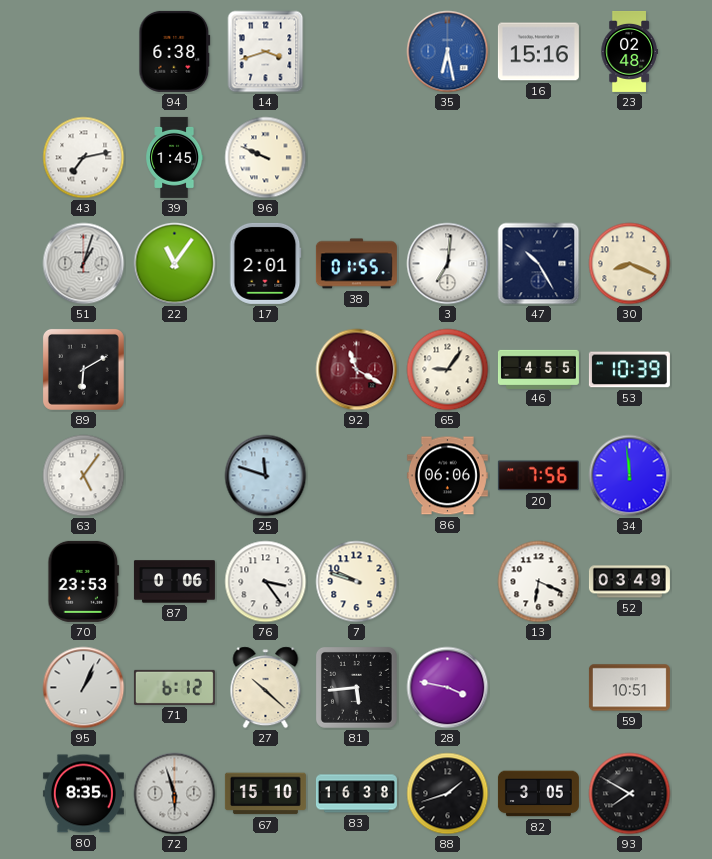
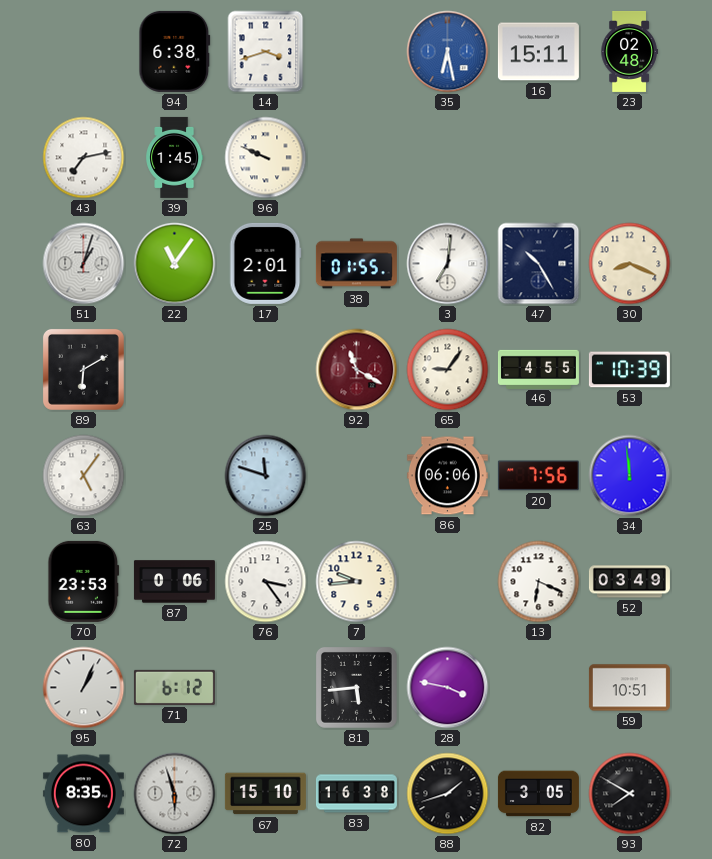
16: 15:16 -> 15:11
7: 9:48 -> 9:44
27: 10:22 -> none
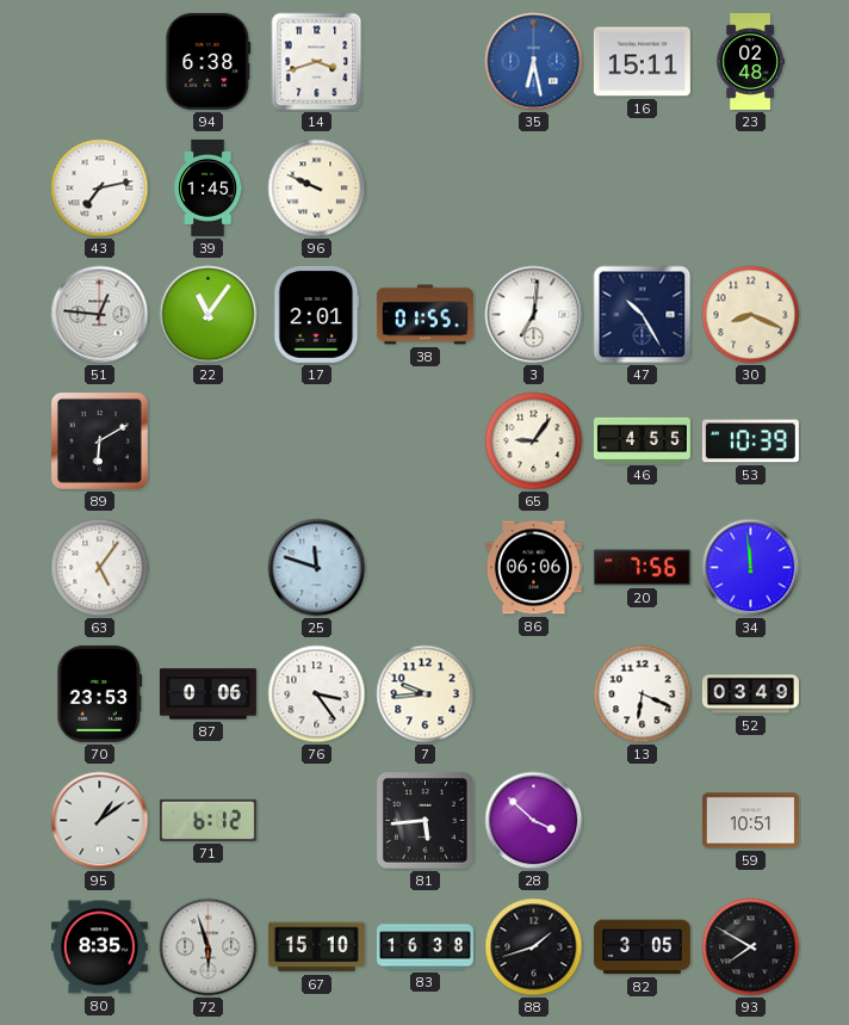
51: 1:03 -> 12:46
92: 11:20 -> none
95: 1:04 -> 1:09
28: 3:47 -> 3:52
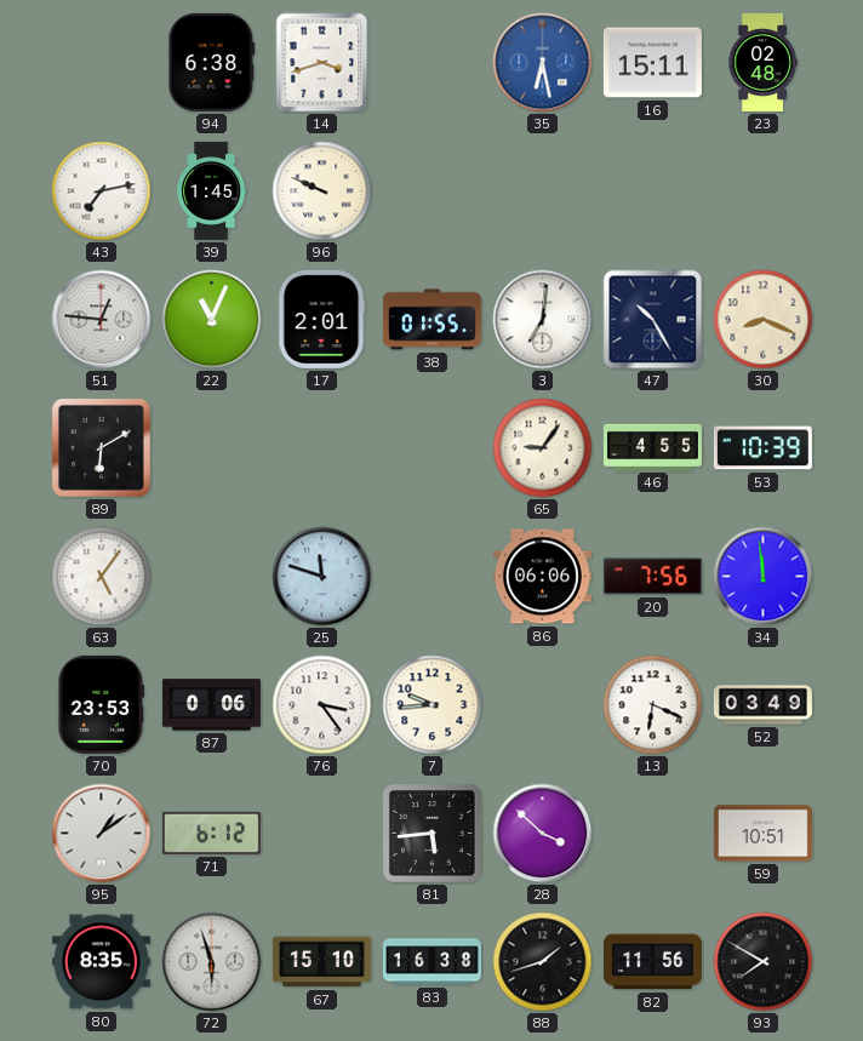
22: 11:06 -> 11:04
82: 3:05 -> 11:56
